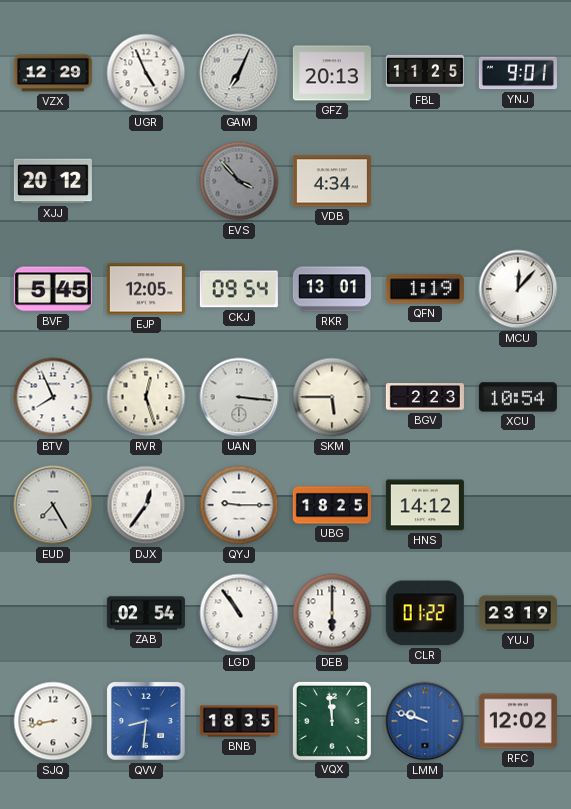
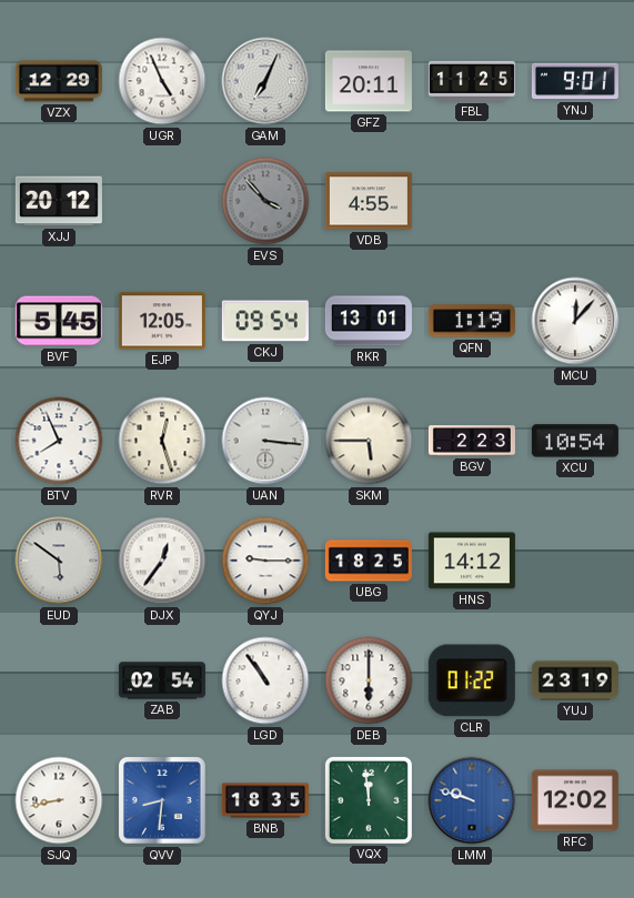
GFZ: 20:13 -> 20:11
VDB: 4:34 -> 4:55
EUD: 7:25 -> 5:51
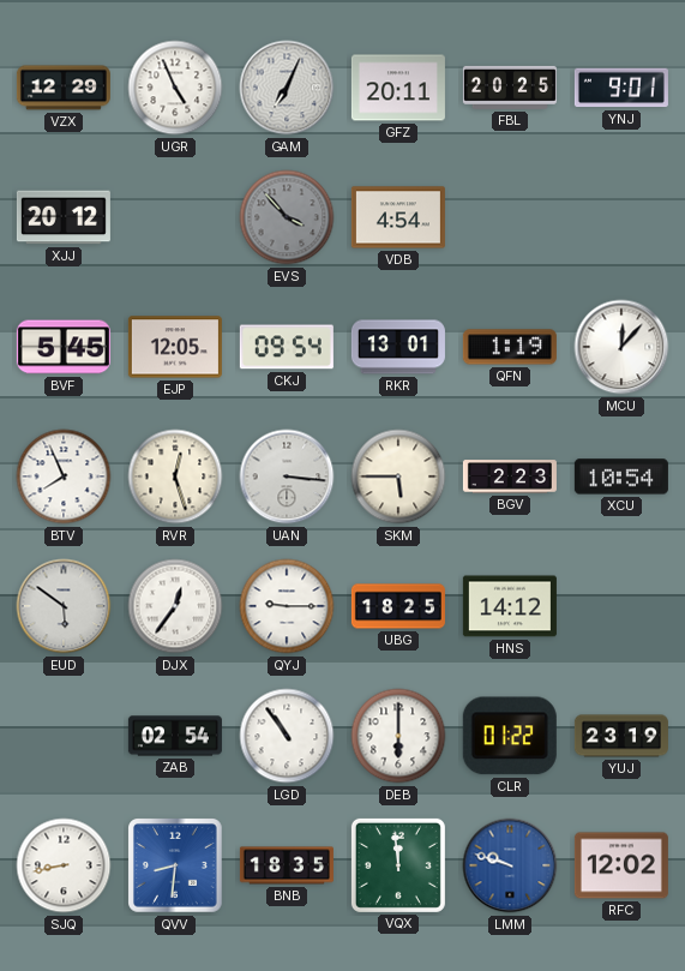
FBL: 11:25 -> 20:25
VDB: 4:55 -> 4:54
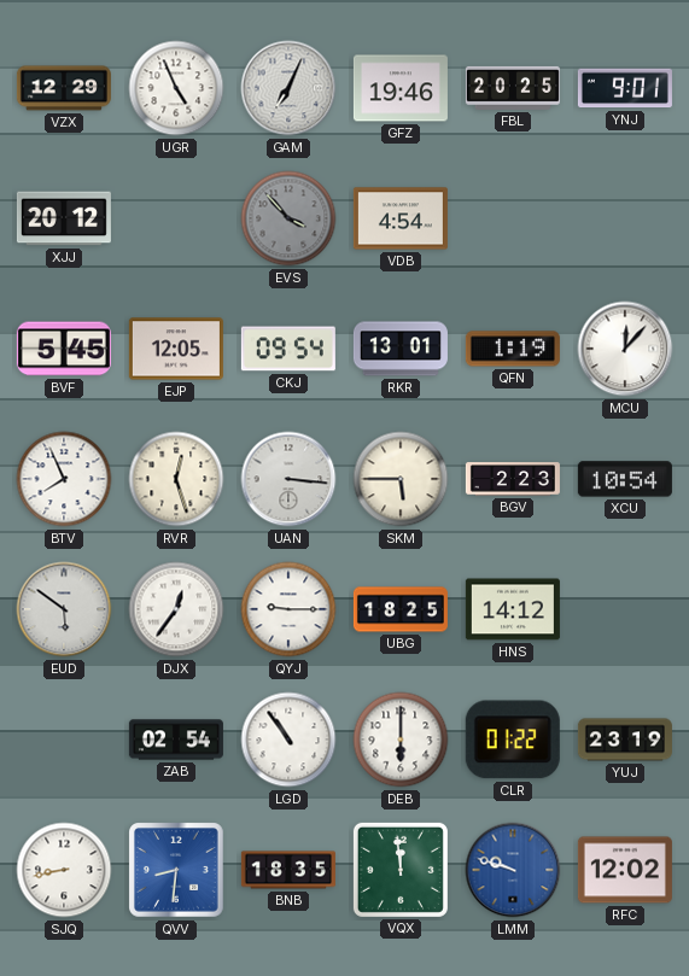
GFZ: 20:11 -> 19:46
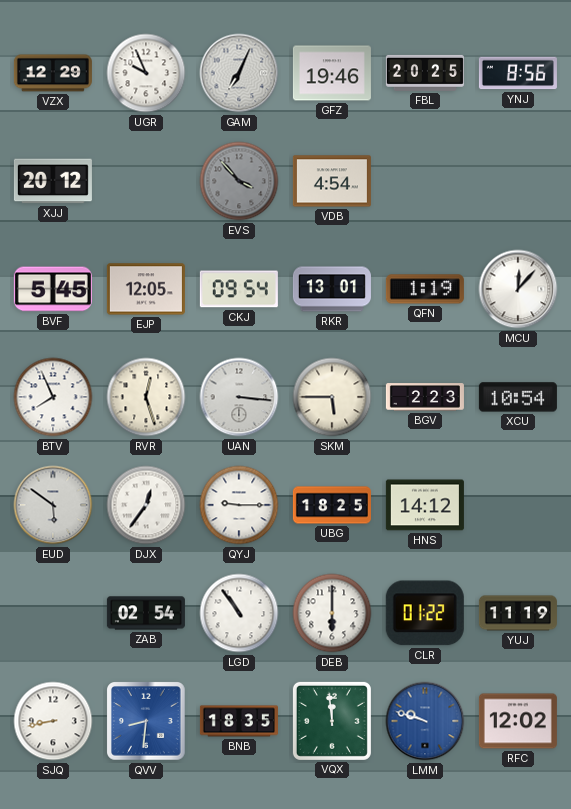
UGR: 4:56 -> 9:56
YNJ: 9:01 -> 8:56
YUJ: 23:19 -> 11:19
